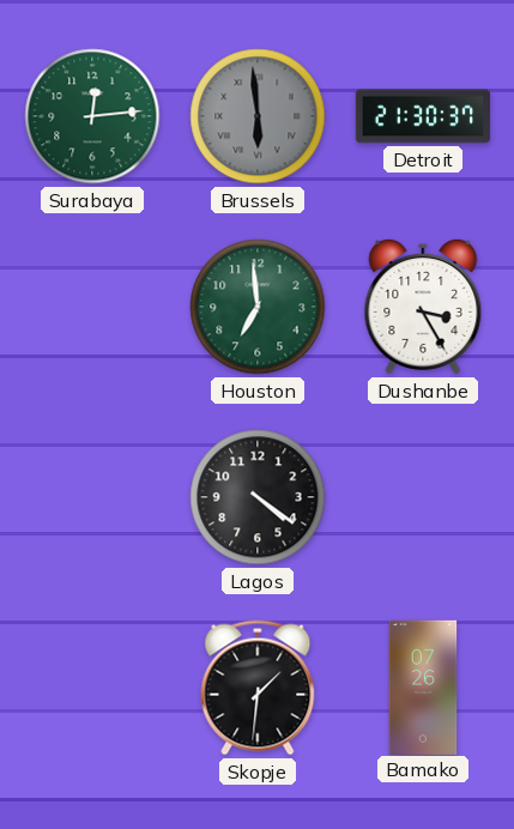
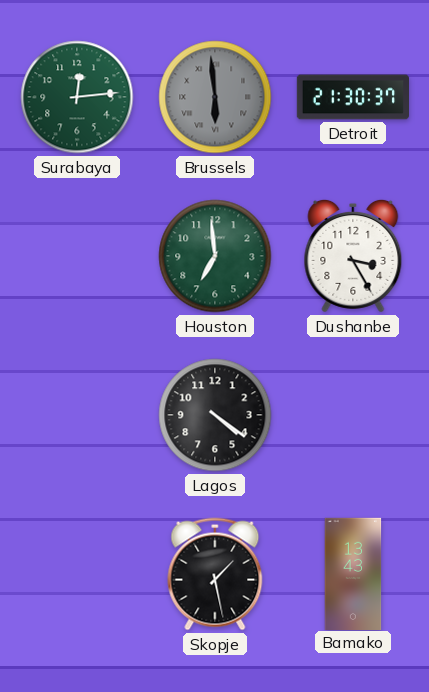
Skopje: 1:31 -> 1:28
Bamako: 07:26 -> 13:43
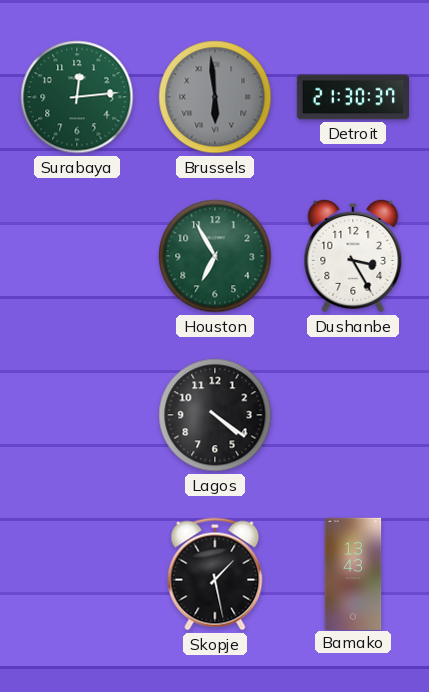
Houston: 6:59 -> 6:55
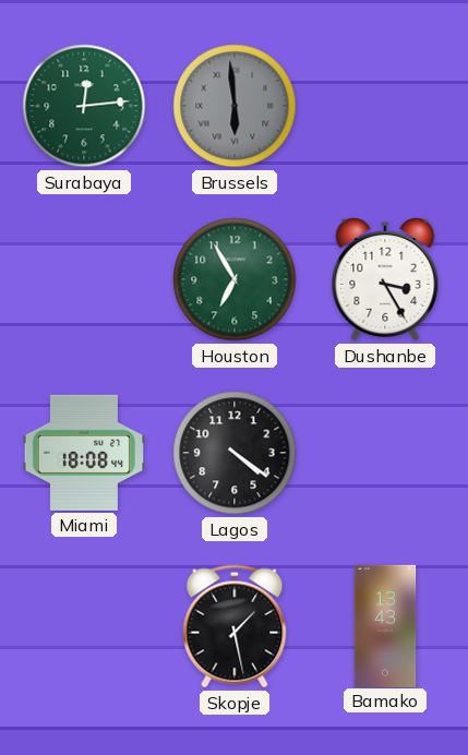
Detroit: 21:30 -> none
Miami: none -> 18:08
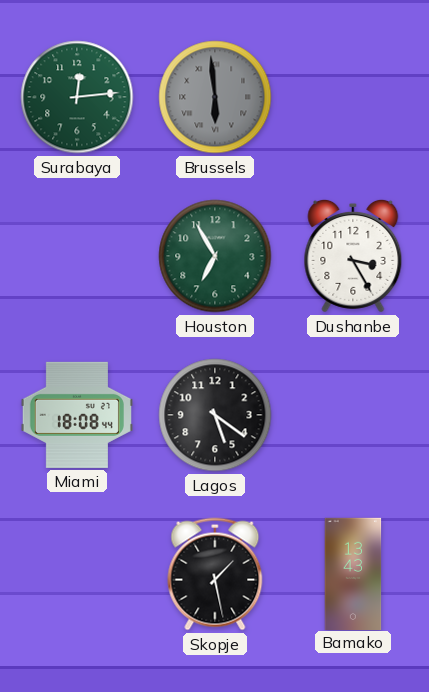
Lagos: 4:21 -> 5:21
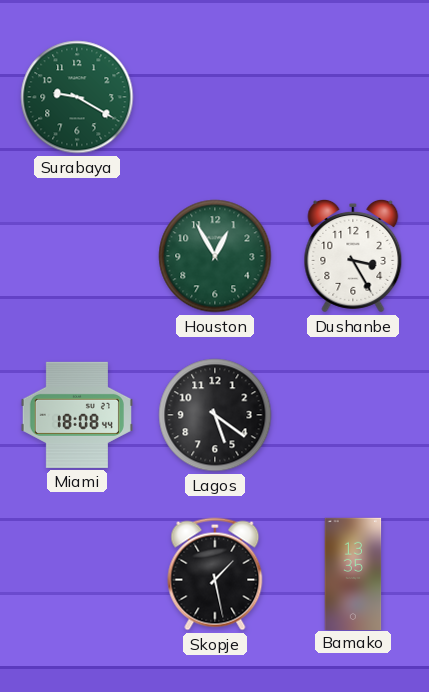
Surabaya: 12:14 -> 9:20
Brussels: 5:59 -> none
Houston: 6:55 -> 12:55
Bamako: 13:43 -> 13:35
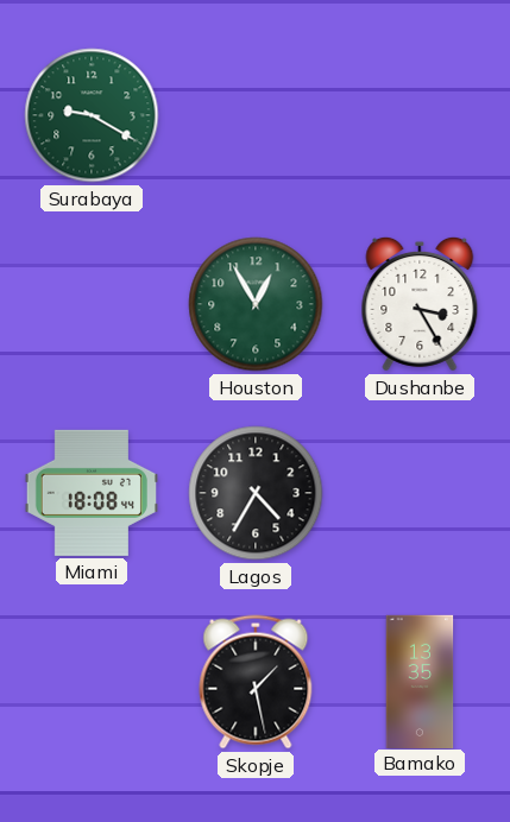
Lagos: 5:21 -> 4:35
